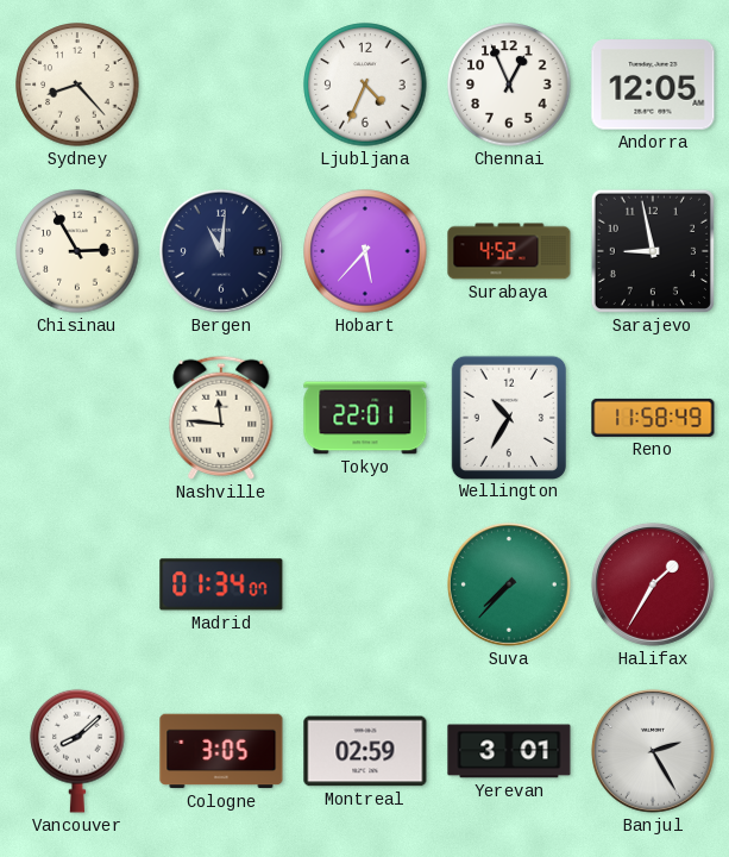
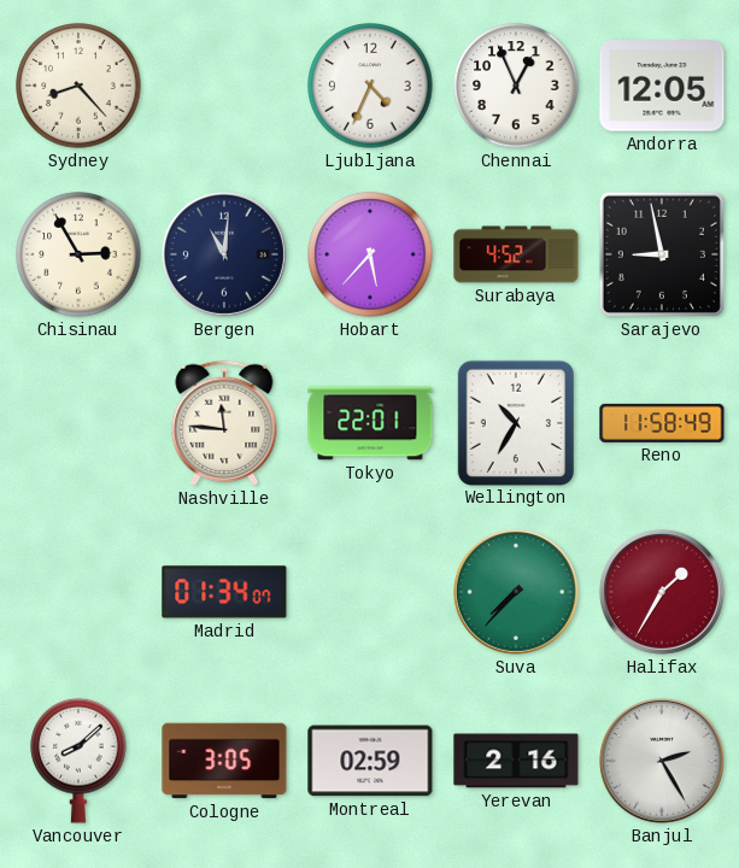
Yerevan: 3:01 -> 2:16
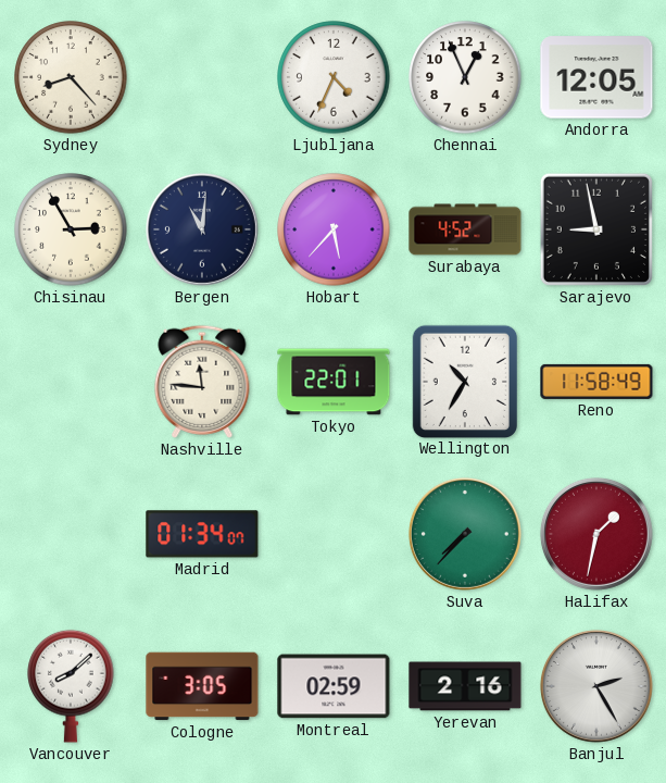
Halifax: 1:35 -> 1:32
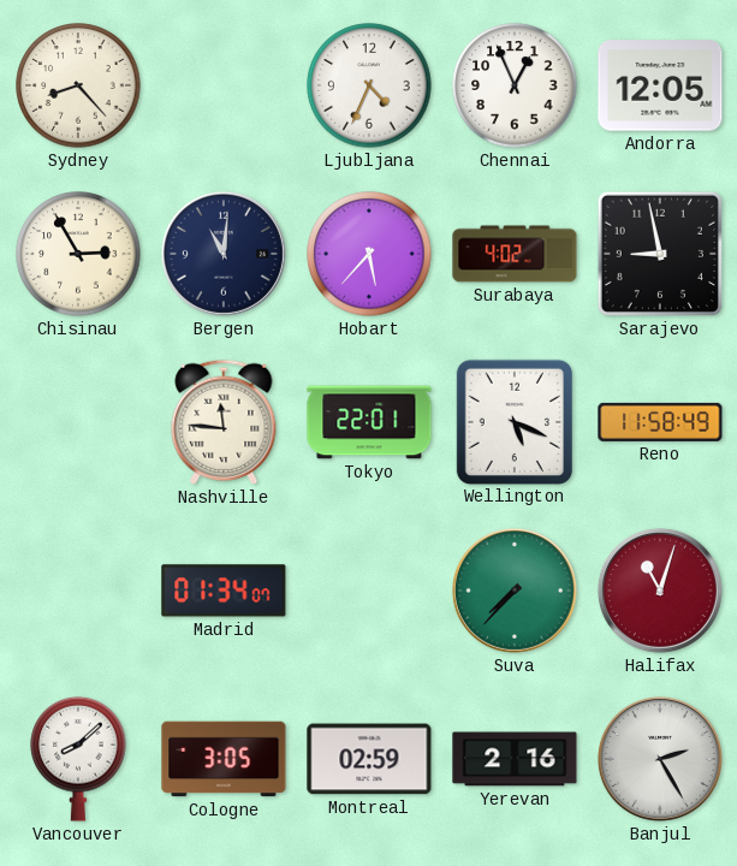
Surabaya: 4:52 -> 4:02
Wellington: 10:35 -> 5:19
Halifax: 1:32 -> 11:03
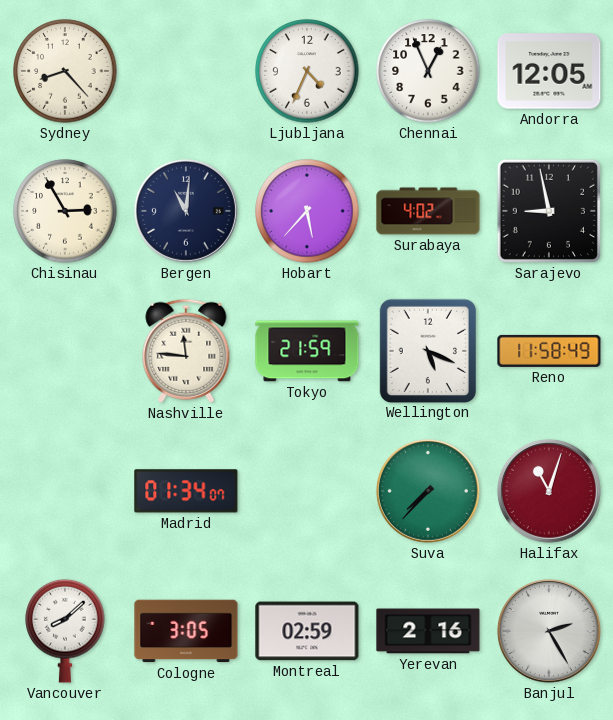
Tokyo: 22:01 -> 21:59
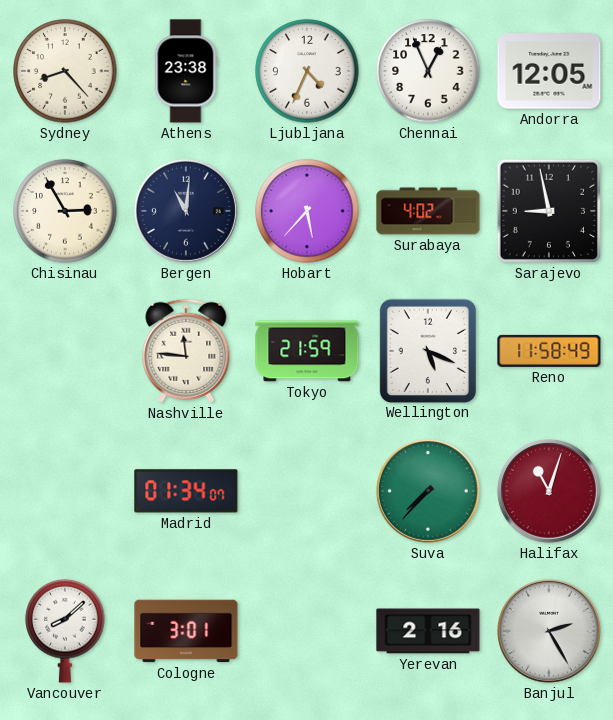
Athens: none -> 23:38
Cologne: 3:05 -> 3:01
Montreal: 02:59 -> none
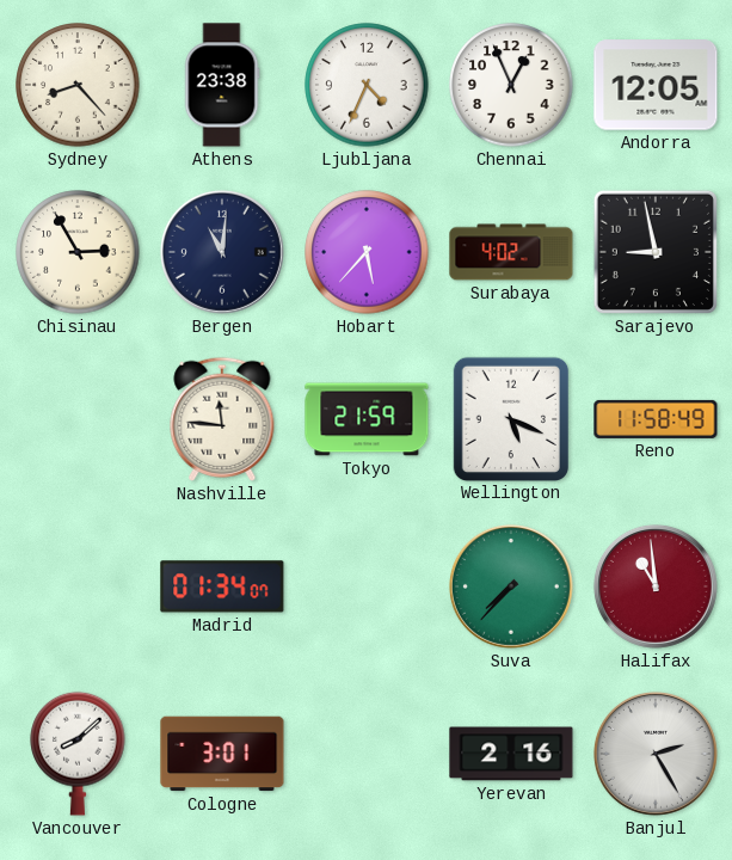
Halifax: 11:03 -> 10:59
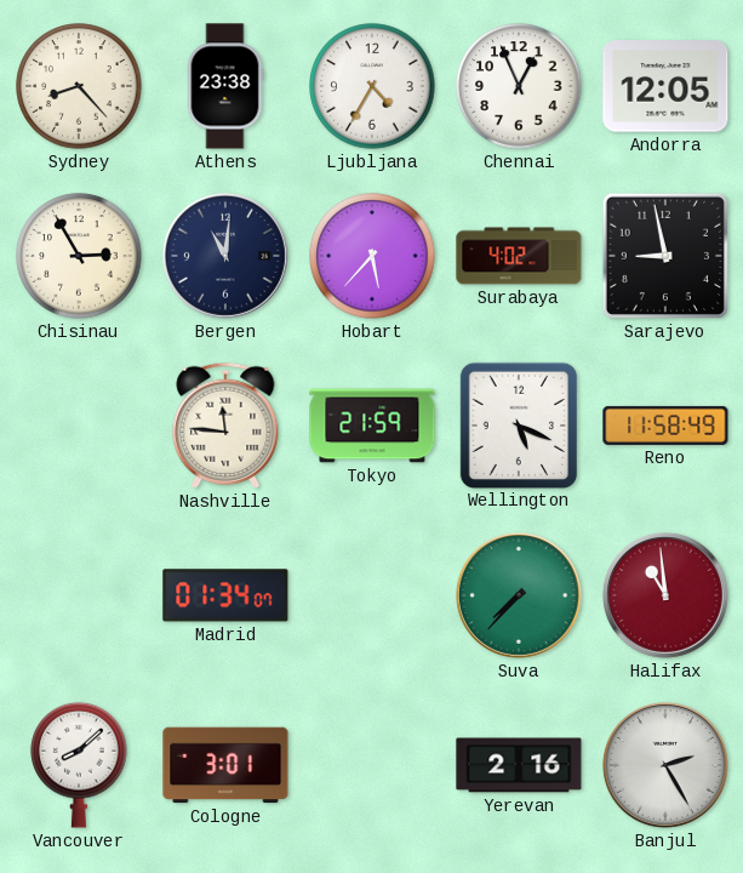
Ljubljana: 4:34 -> 4:35
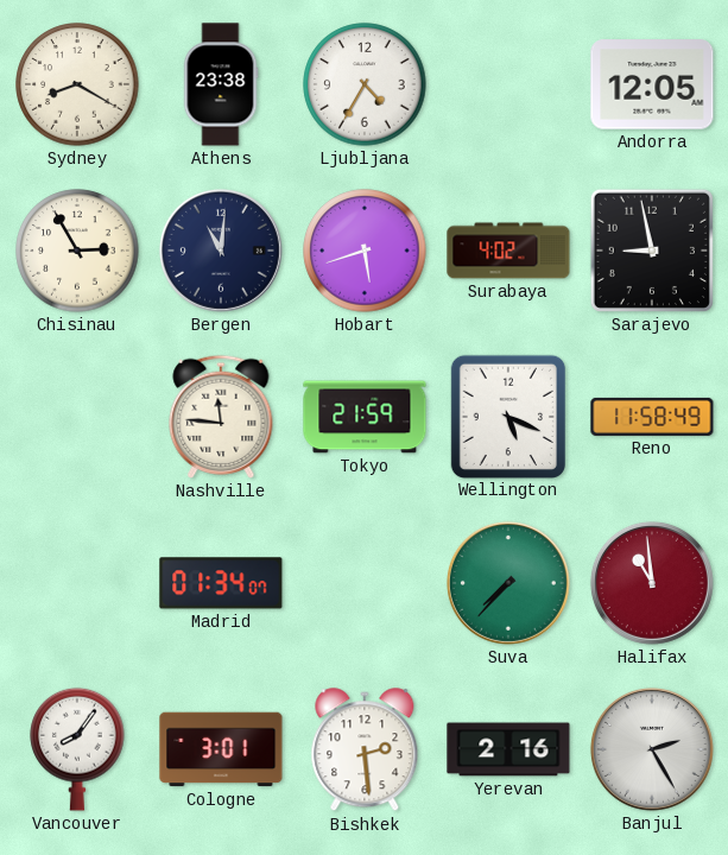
Sydney: 8:23 -> 8:20
Chennai: 12:56 -> none
Hobart: 5:37 -> 5:42
Vancouver: 8:08 -> 8:06
Bishkek: none -> 2:29
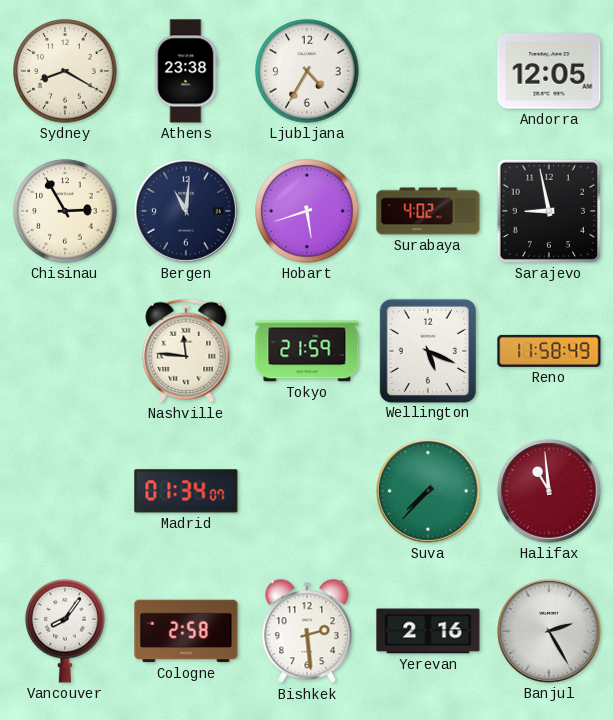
Cologne: 3:01 -> 2:58
